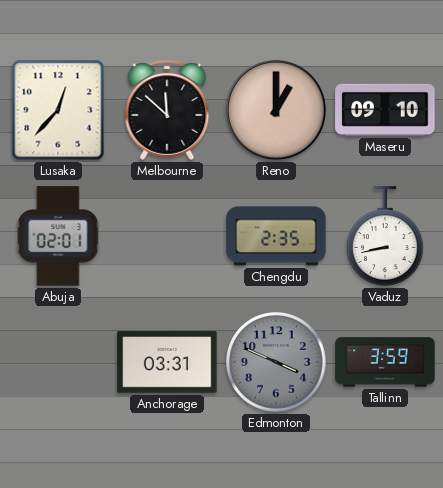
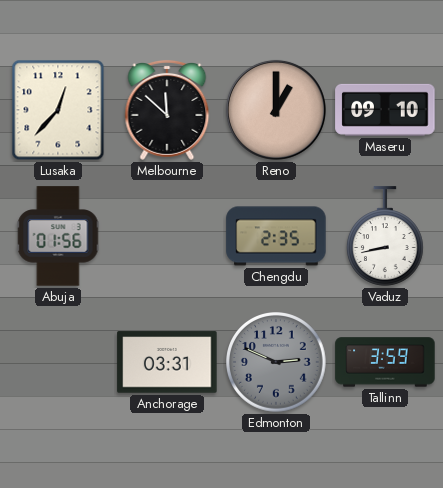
Abuja: 02:01 -> 01:56
Edmonton: 3:49 -> 2:49
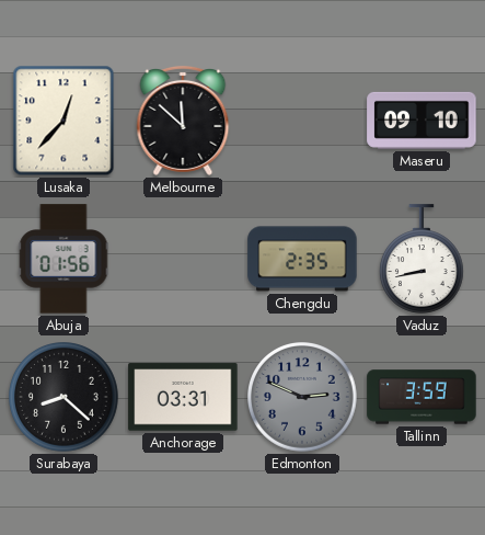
Reno: 1:00 -> none
Surabaya: none -> 8:22
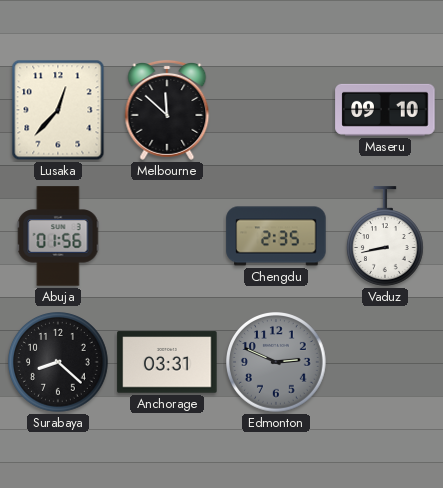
Tallinn: 3:59 -> none
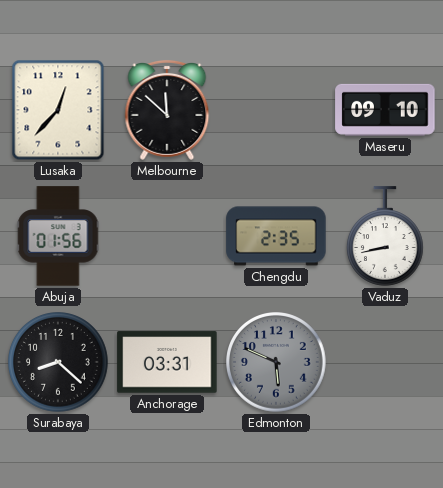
Edmonton: 2:49 -> 5:49
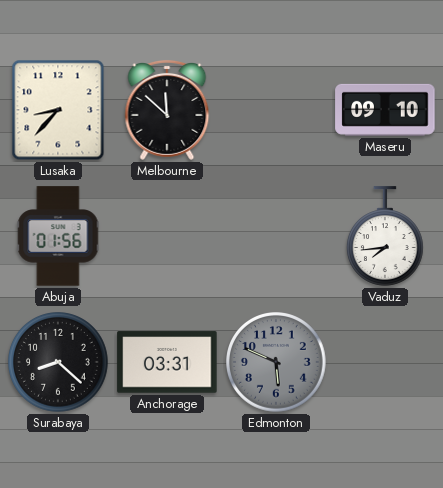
Lusaka: 12:37 -> 8:37
Chengdu: 2:35 -> none
Vaduz: 8:43 -> 7:44
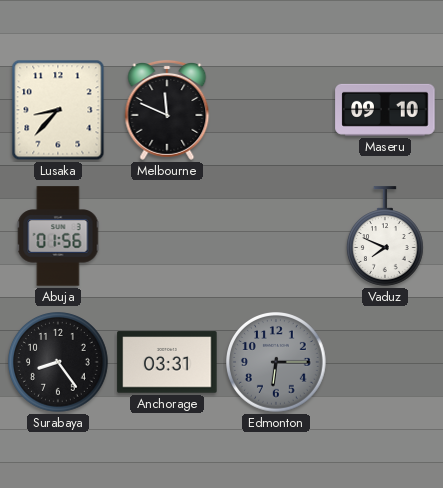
Melbourne: 11:52 -> 11:49
Vaduz: 7:44 -> 7:49
Surabaya: 8:22 -> 8:24
Edmonton: 5:49 -> 6:15
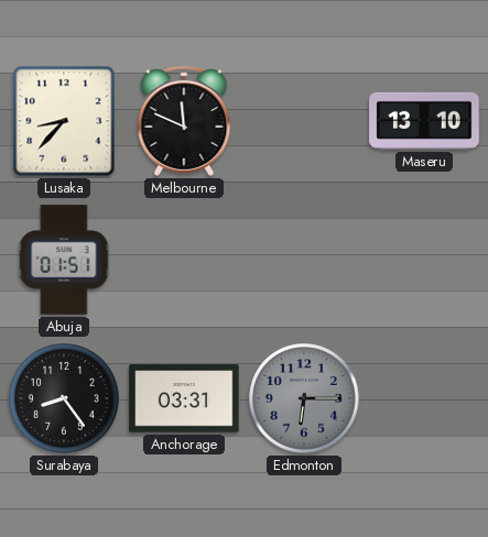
Maseru: 09:10 -> 13:10
Abuja: 01:56 -> 01:51
Vaduz: 7:49 -> none
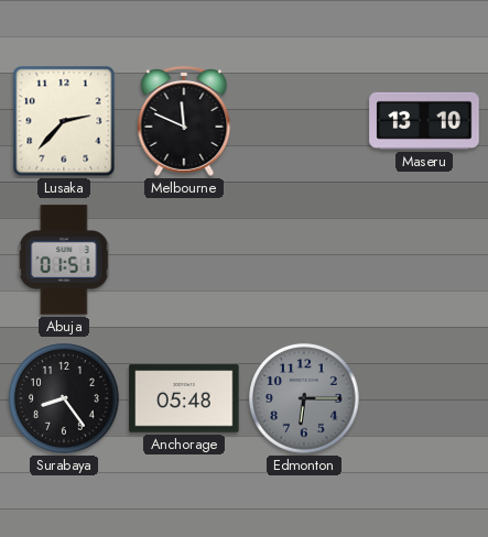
Lusaka: 8:37 -> 2:37
Anchorage: 03:31 -> 05:48
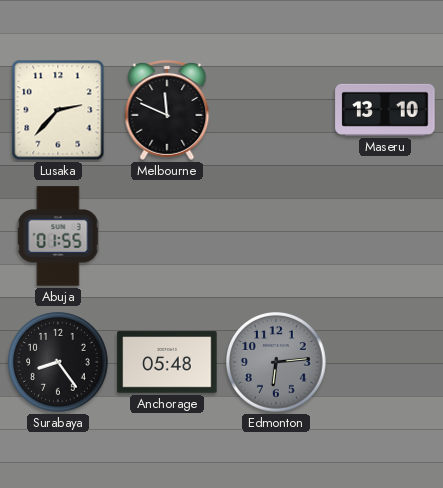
Abuja: 01:51 -> 01:55
Edmonton: 6:15 -> 6:14
